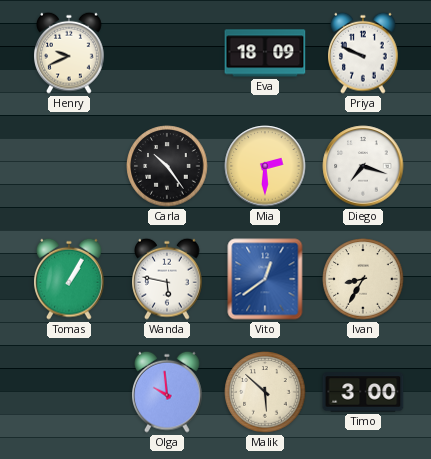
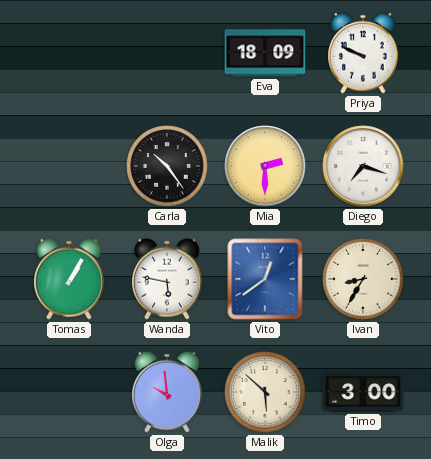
Henry: 9:41 -> none
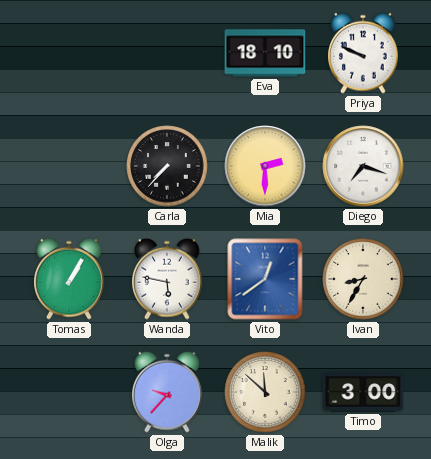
Eva: 18:09 -> 18:10
Carla: 10:24 -> 7:37
Olga: 9:59 -> 9:37
Malik: 5:52 -> 11:52
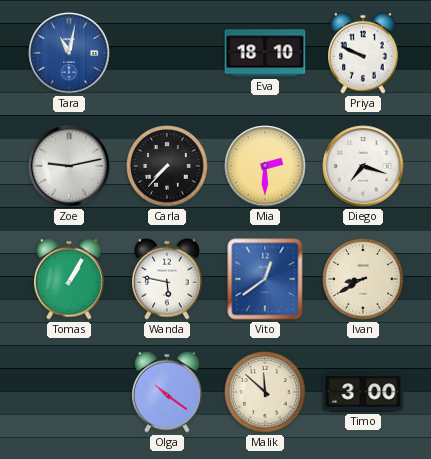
Tara: none -> 11:02
Zoe: none -> 9:13
Ivan: 8:35 -> 8:40
Olga: 9:37 -> 10:21
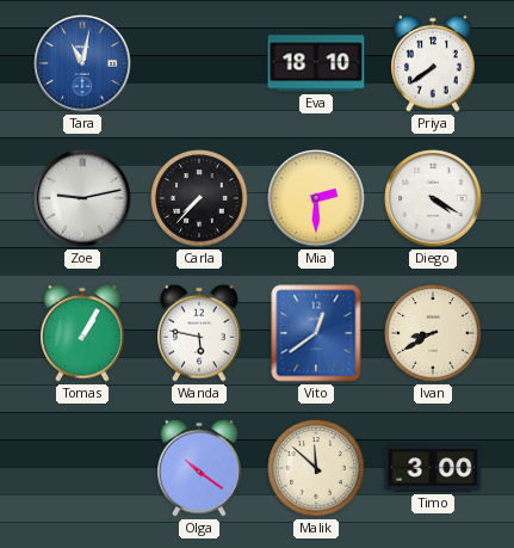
Priya: 9:49 -> 7:39
Diego: 7:18 -> 4:20
